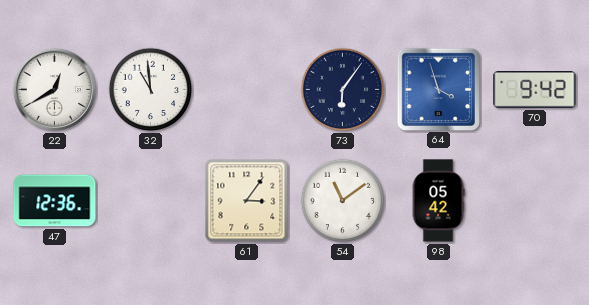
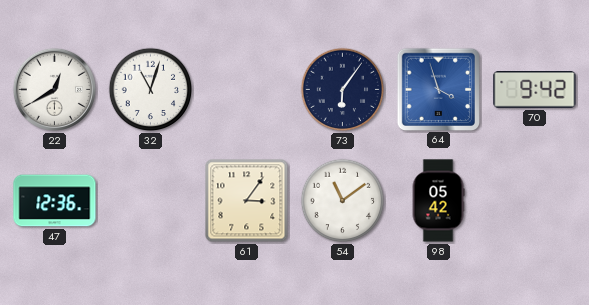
32: 10:59 -> 11:03
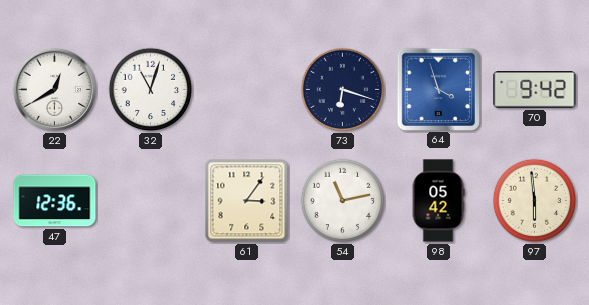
73: 6:06 -> 6:18
54: 11:09 -> 11:13
97: none -> 5:59
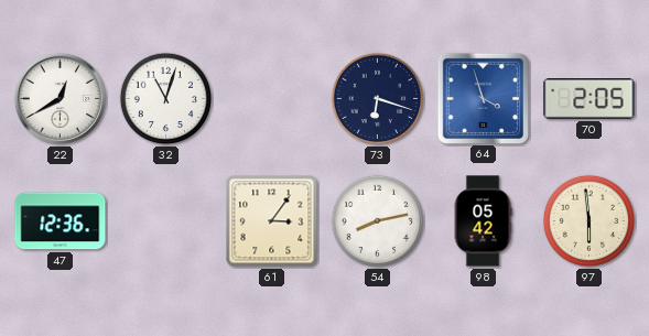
70: 9:42 -> 2:05
54: 11:13 -> 8:13
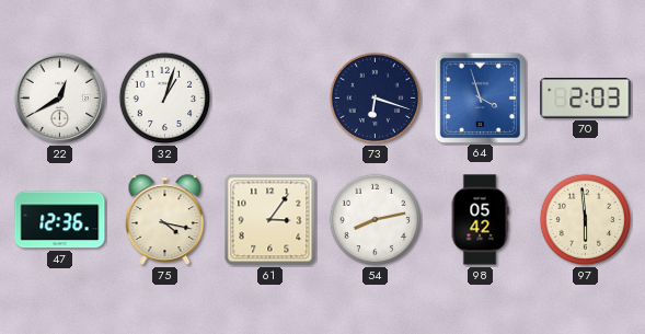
32: 11:03 -> 1:03
70: 2:05 -> 2:03
75: none -> 4:17
